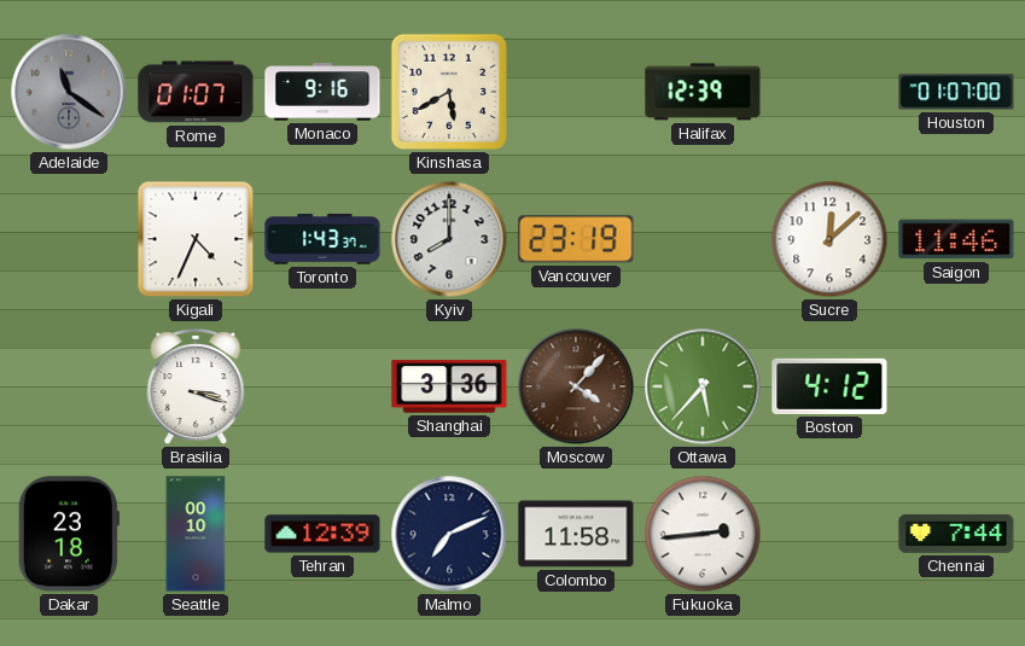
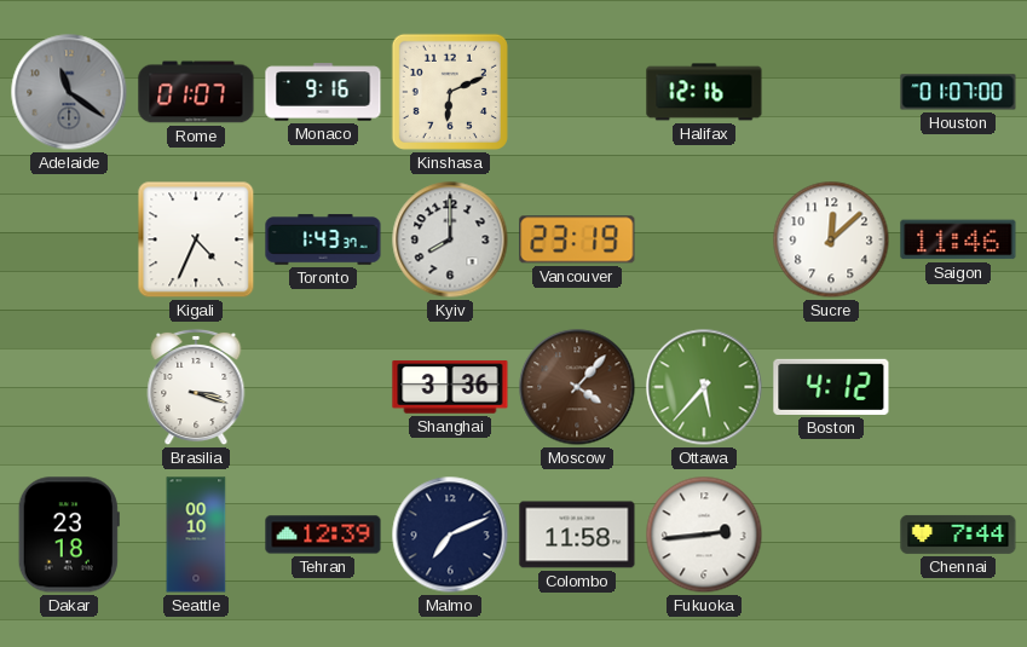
Kinshasa: 5:40 -> 6:11
Halifax: 12:39 -> 12:16
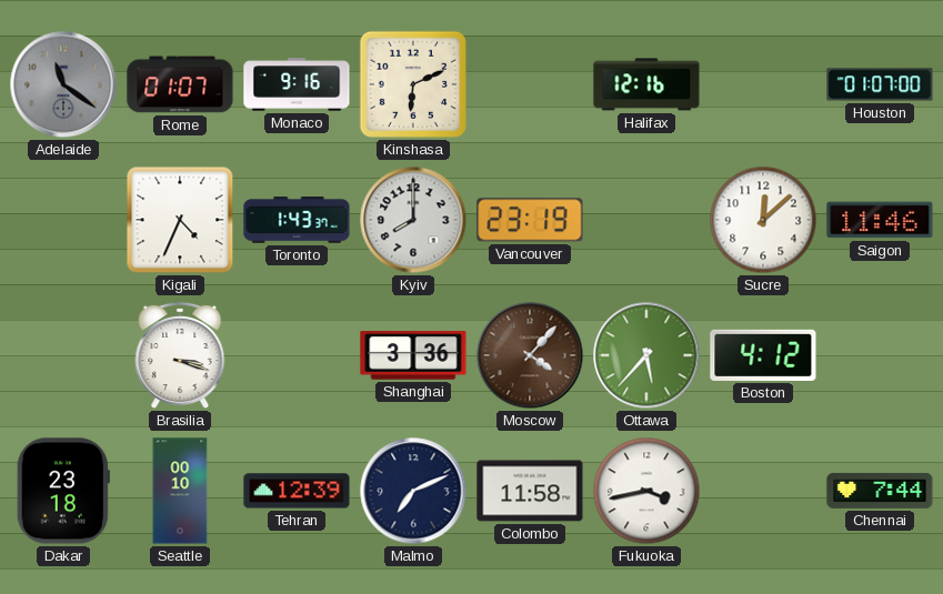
Fukuoka: 2:44 -> 3:43
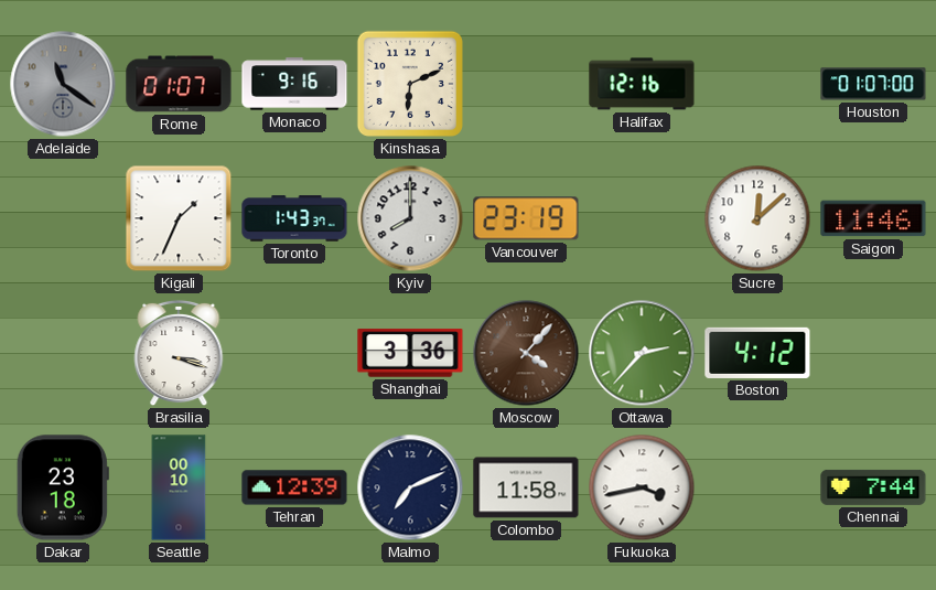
Kigali: 4:34 -> 1:34
Ottawa: 5:37 -> 2:37
